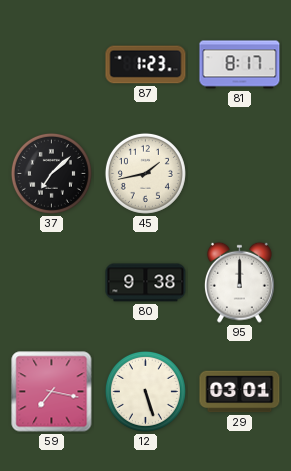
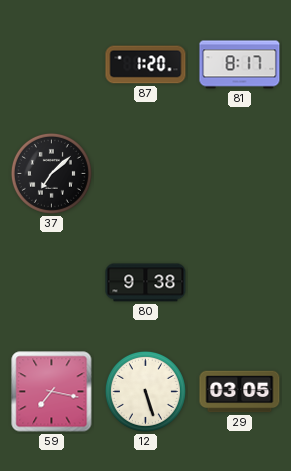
87: 1:23 -> 1:20
45: 1:43 -> none
95: 12:00 -> none
29: 03:01 -> 03:05
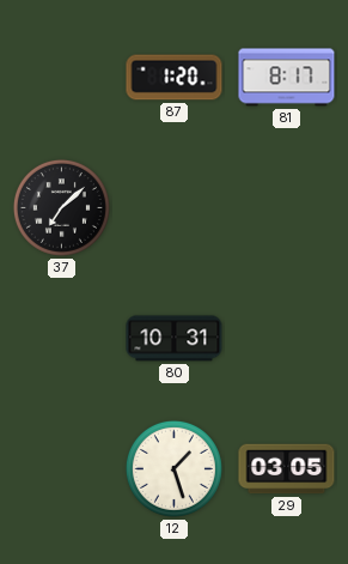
80: 9:38 -> 10:31
59: 7:17 -> none
12: 5:27 -> 1:27
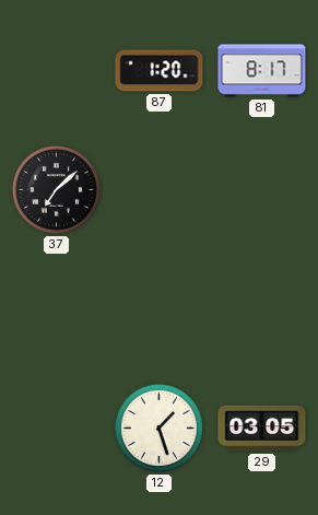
80: 10:31 -> none
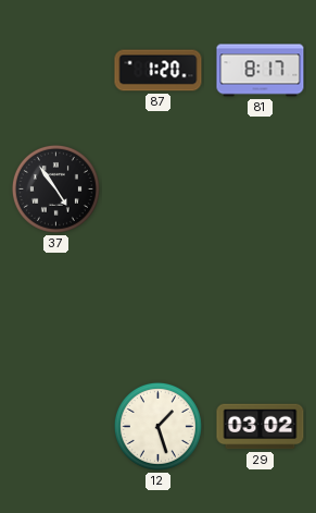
37: 7:08 -> 4:54
29: 03:05 -> 03:02
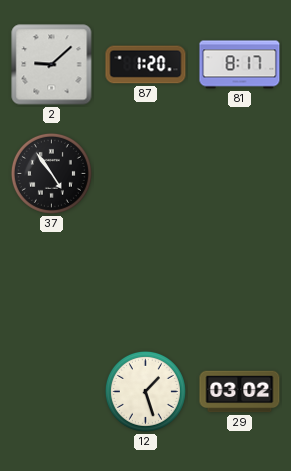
2: none -> 9:08
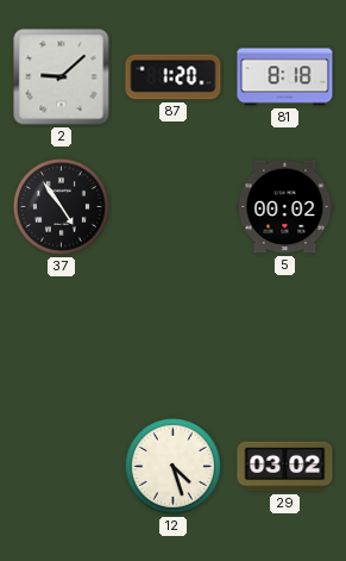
81: 8:17 -> 8:18
5: none -> 00:02
12: 1:27 -> 4:27
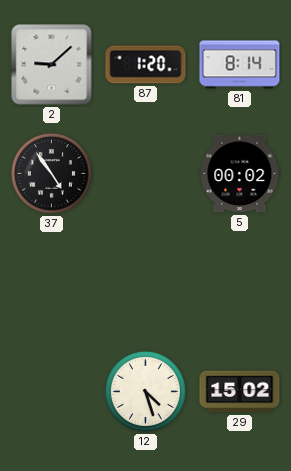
81: 8:18 -> 8:14
29: 03:02 -> 15:02
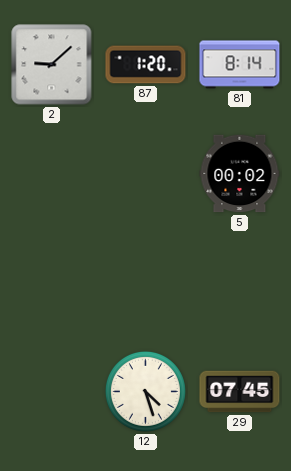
37: 4:54 -> none
29: 15:02 -> 07:45
